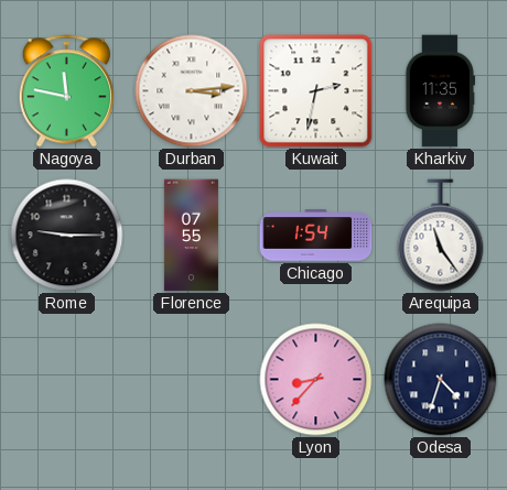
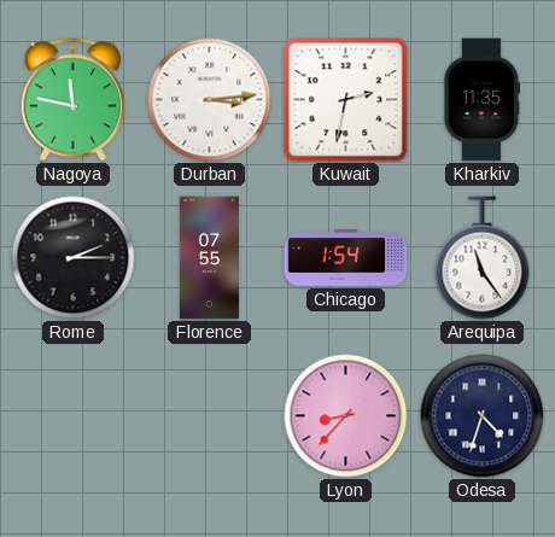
Rome: 9:15 -> 2:15
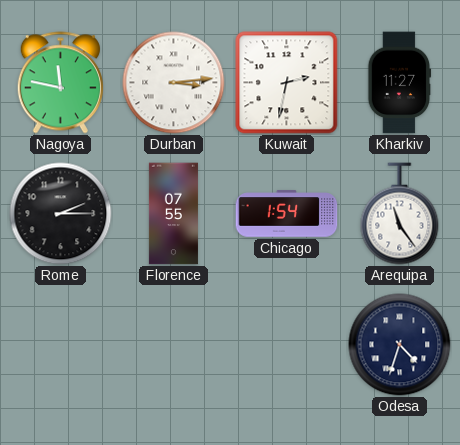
Kharkiv: 11:35 -> 11:27
Lyon: 8:37 -> none
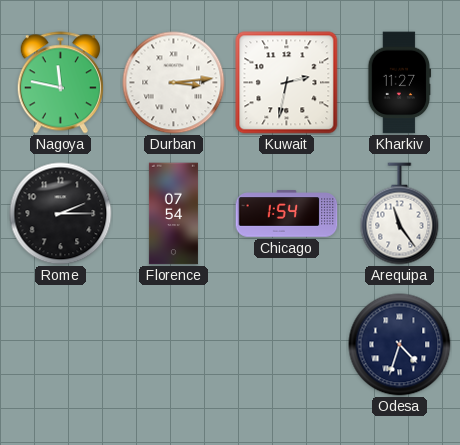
Florence: 07:55 -> 07:54
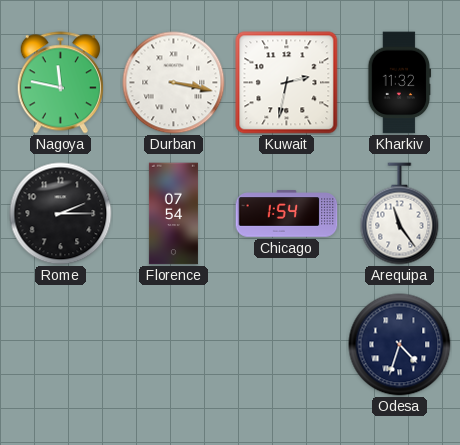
Durban: 3:14 -> 3:17
Kharkiv: 11:27 -> 11:32
